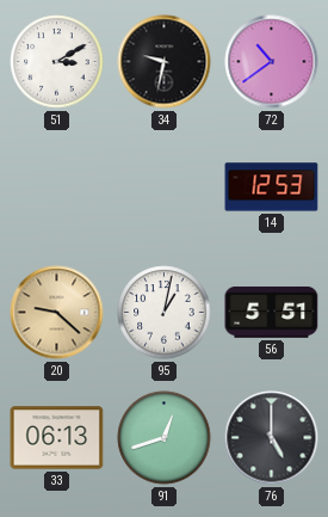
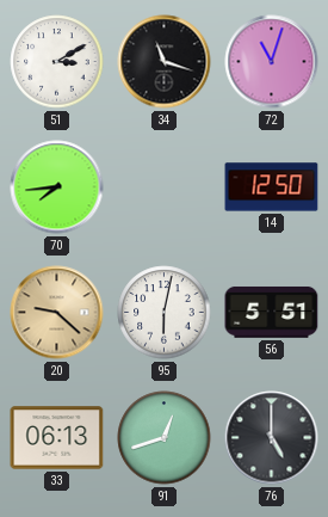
34: 9:32 -> 11:18
72: 10:39 -> 11:03
70: none -> 7:44
14: 12:53 -> 12:50
95: 1:02 -> 6:02
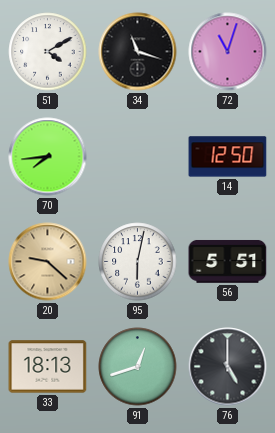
51: 3:10 -> 4:10
33: 06:13 -> 18:13
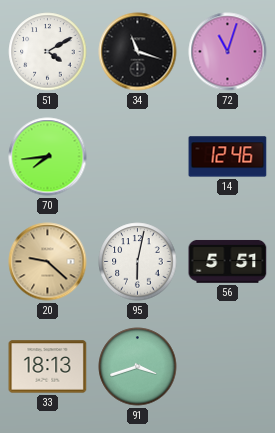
14: 12:50 -> 12:46
91: 12:42 -> 3:42
76: 5:00 -> none
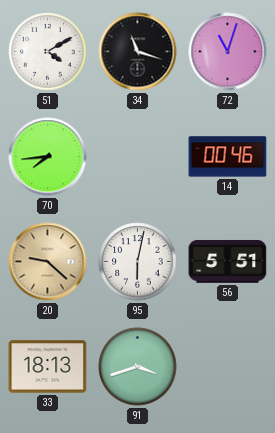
14: 12:46 -> 00:46
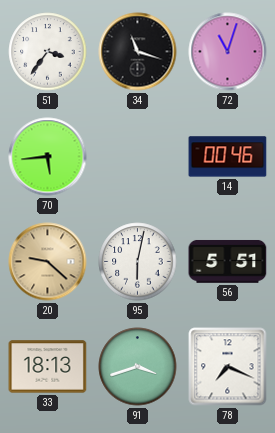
51: 4:10 -> 3:36
70: 7:44 -> 5:44
78: none -> 7:19
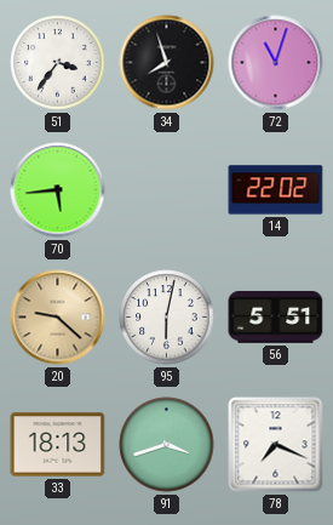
34: 11:18 -> 7:57
14: 00:46 -> 22:02
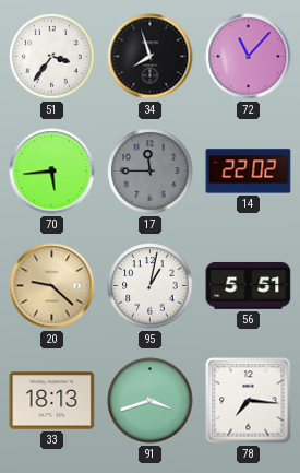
72: 11:03 -> 11:07
17: none -> 11:45
95: 6:02 -> 1:02
78: 7:19 -> 7:16
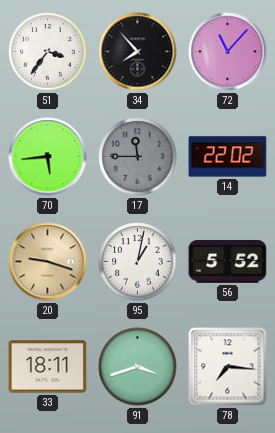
34: 7:57 -> 7:53
20: 9:22 -> 9:18
56: 5:51 -> 5:52
33: 18:13 -> 18:11
